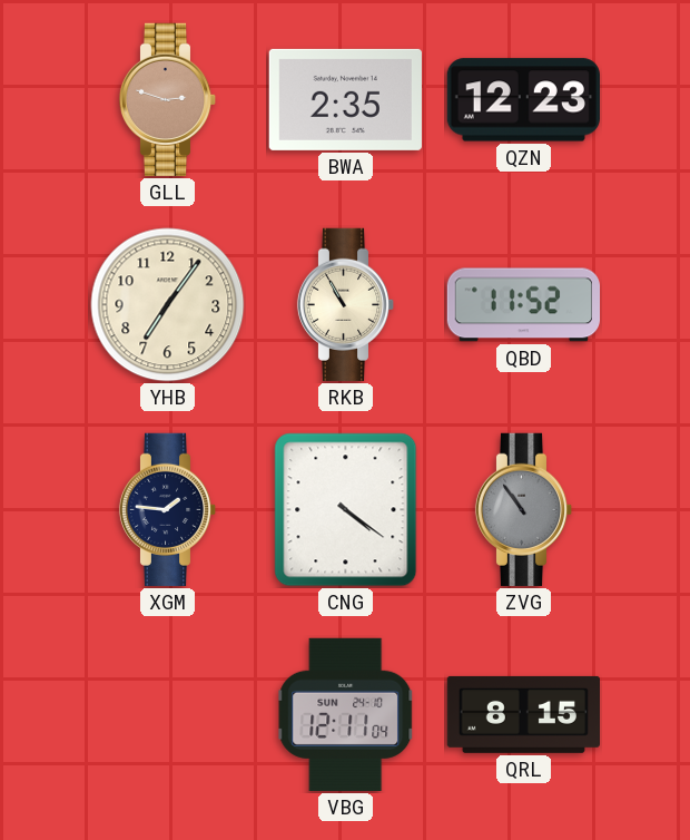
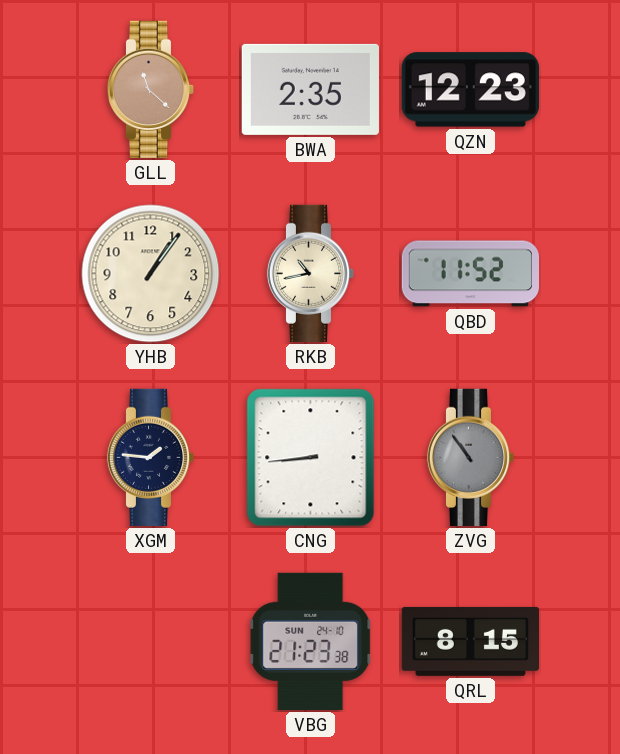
GLL: 2:48 -> 11:22
YHB: 7:06 -> 1:06
RKB: 10:55 -> 10:43
CNG: 4:21 -> 8:44
VBG: 12:11 -> 21:23
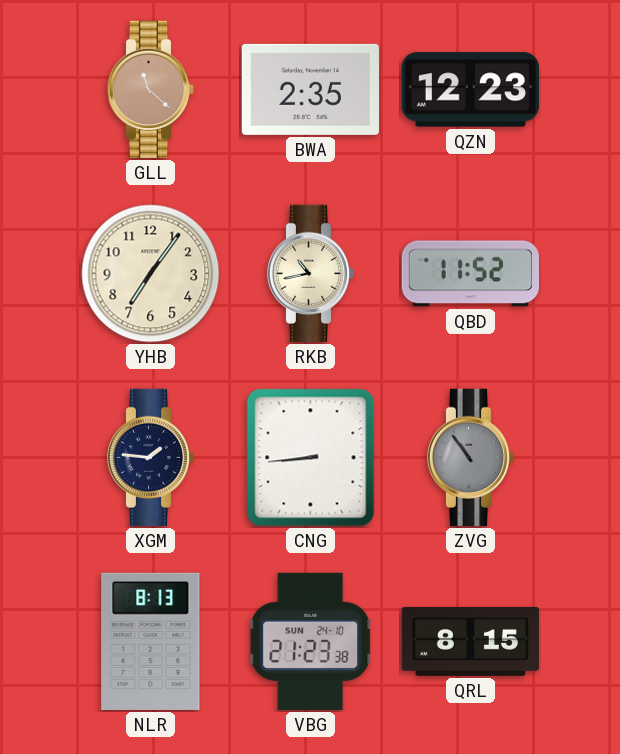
YHB: 1:06 -> 7:06
NLR: none -> 8:13
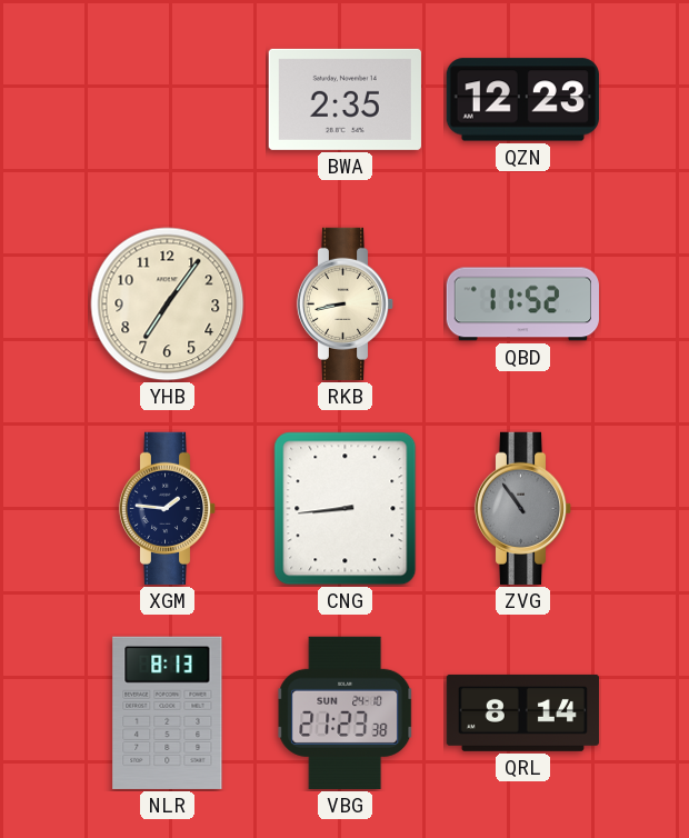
GLL: 11:22 -> none
RKB: 10:43 -> 8:43
QRL: 8:15 -> 8:14
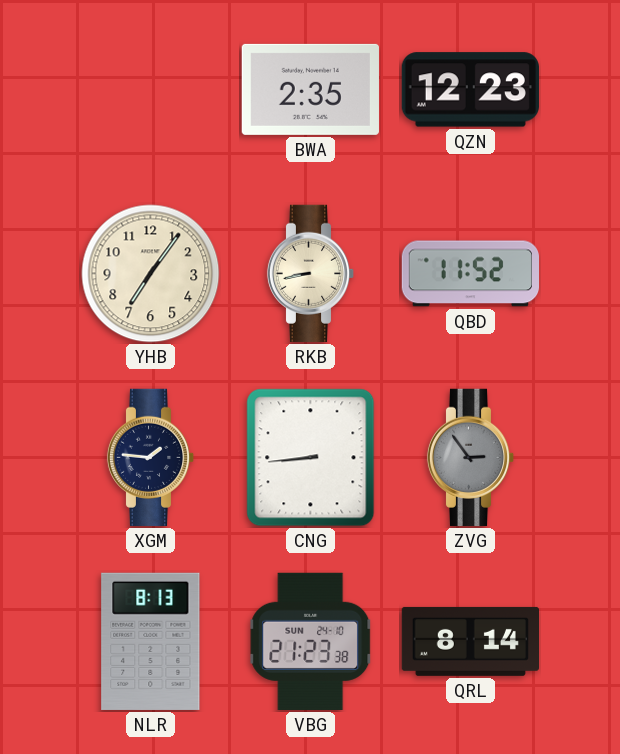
ZVG: 10:54 -> 2:54
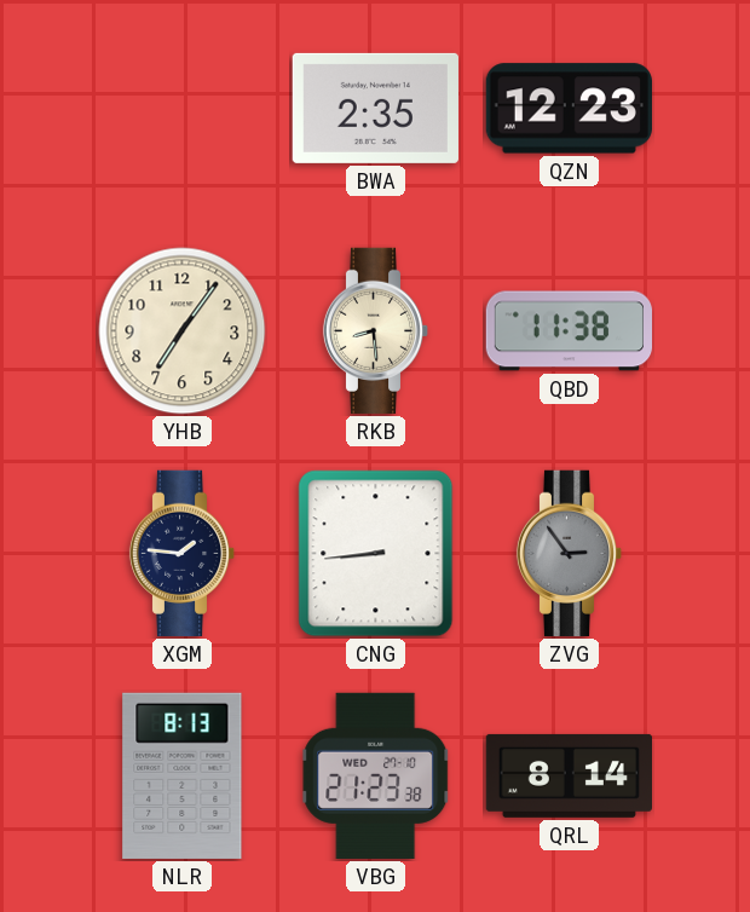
RKB: 8:43 -> 8:29
QBD: 11:52 -> 11:38
VBG date: SUN 24-10 -> WED 27-10
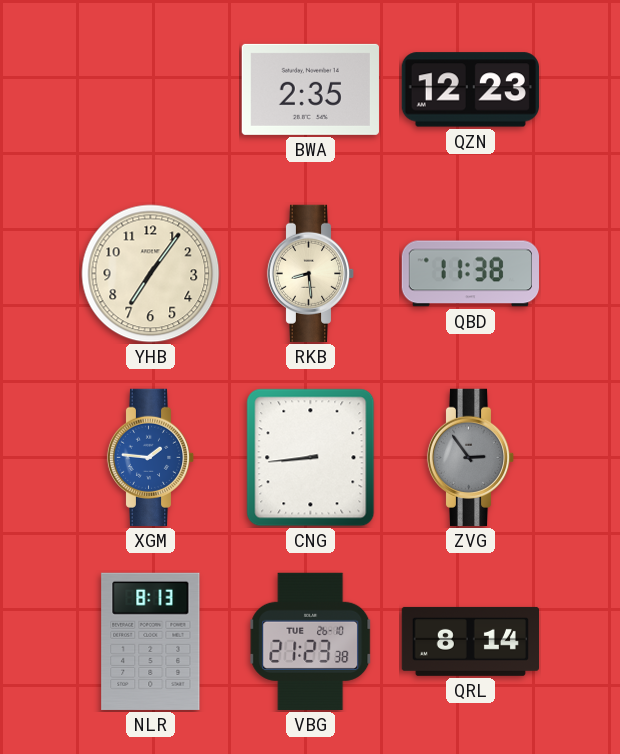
XGM dial: navy -> blue
VBG date: WED 27-10 -> TUE 26-10
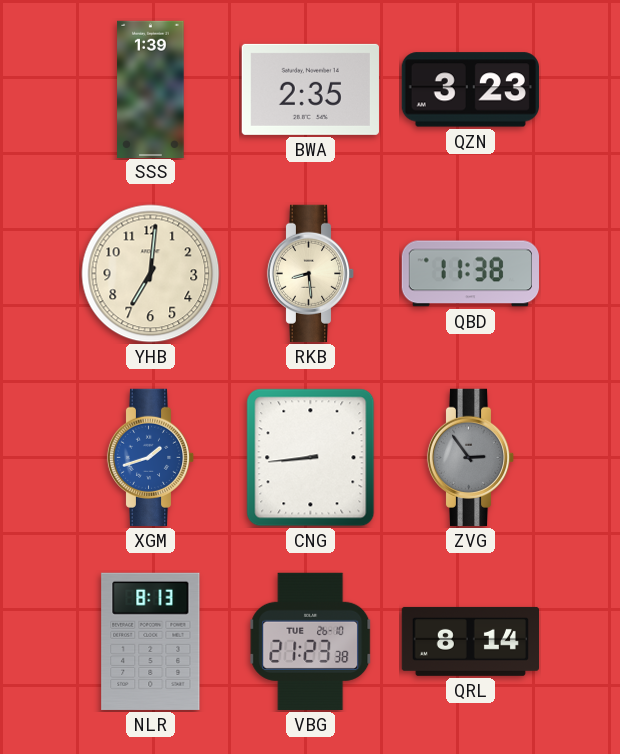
SSS: none -> 1:39
QZN: 12:23 -> 3:23
YHB: 7:06 -> 7:01
XGM: 1:46 -> 1:42
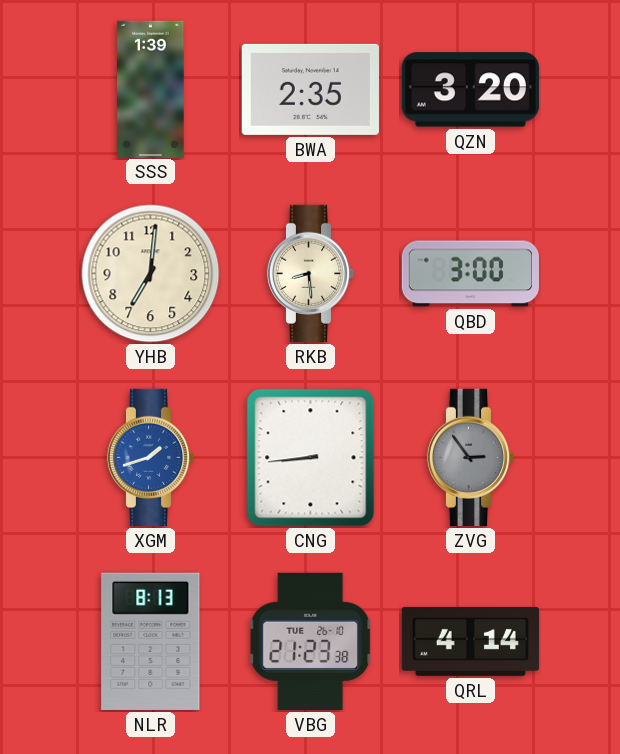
QZN: 3:23 -> 3:20
QBD: 11:38 -> 3:00
QRL: 8:14 -> 4:14
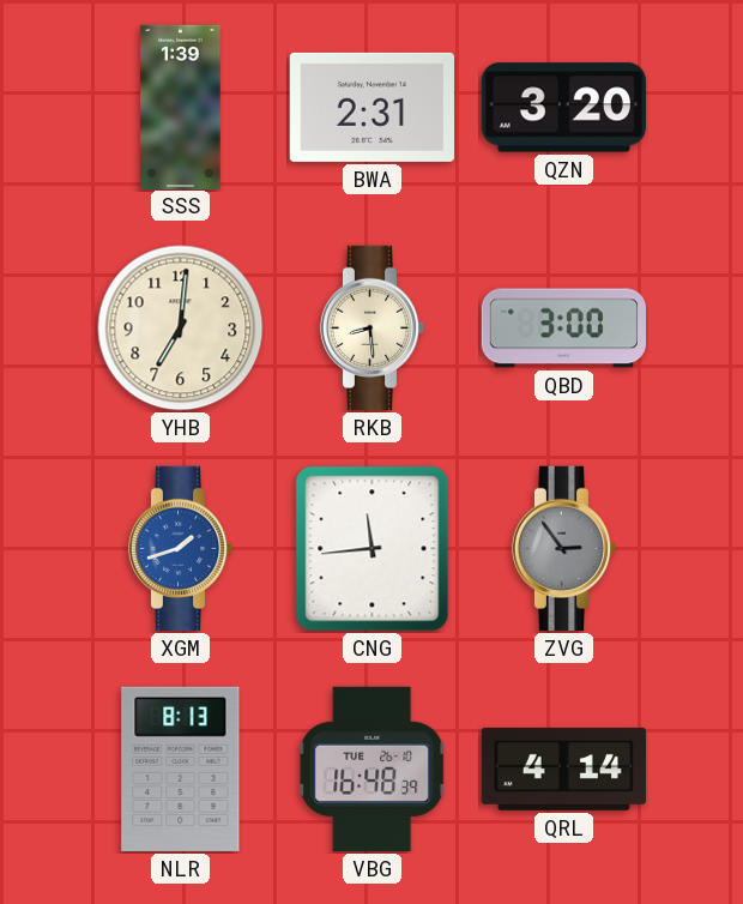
BWA: 2:35 -> 2:31
CNG: 8:44 -> 11:44
VBG: 21:23 -> 16:48
